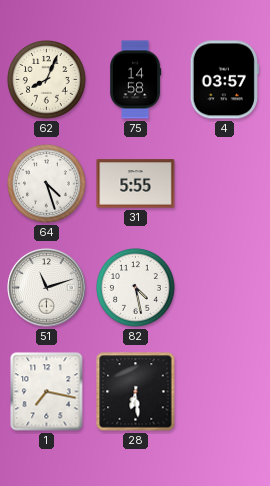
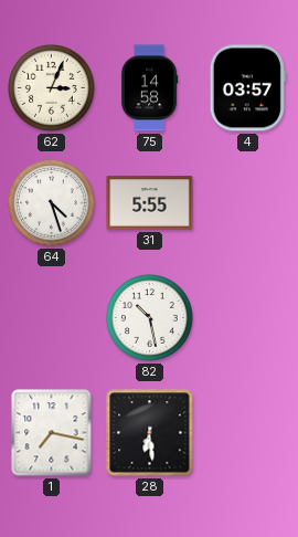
62: 8:04 -> 3:04
51: 11:12 -> none
82: 4:28 -> 10:28
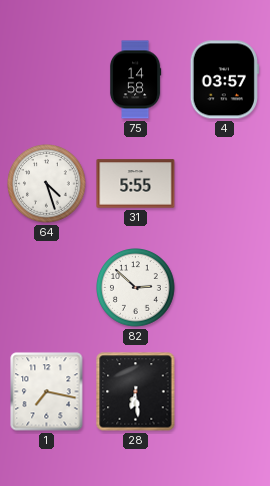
62: 3:04 -> none
82: 10:28 -> 2:52
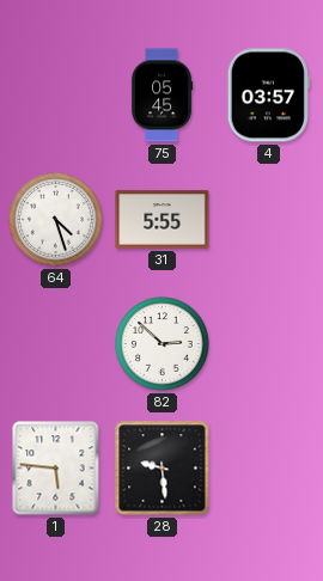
75: 14:58 -> 05:45
1: 7:17 -> 5:46
28: 6:29 -> 9:29
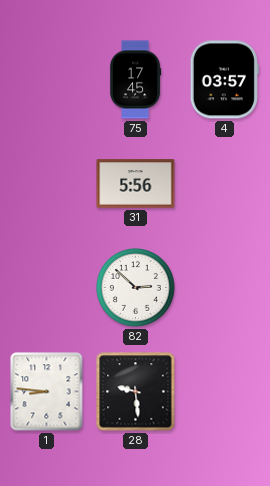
75: 05:45 -> 17:45
64: 4:27 -> none
31: 5:55 -> 5:56
1: 5:46 -> 8:46
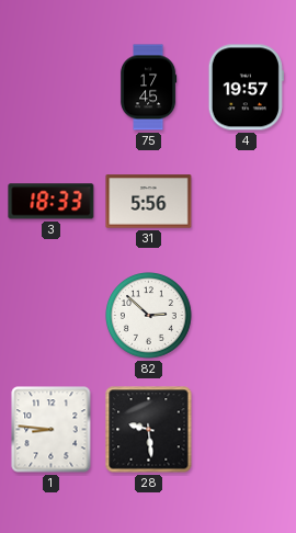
4: 03:57 -> 19:57
3: none -> 18:33
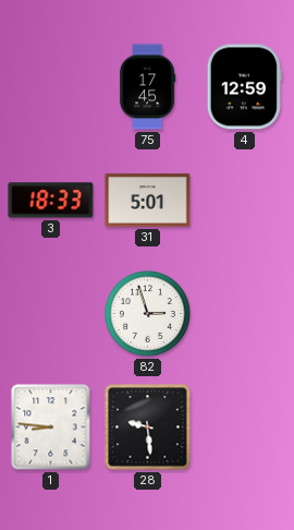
4: 19:57 -> 12:59
31: 5:56 -> 5:01
82: 2:52 -> 2:57
